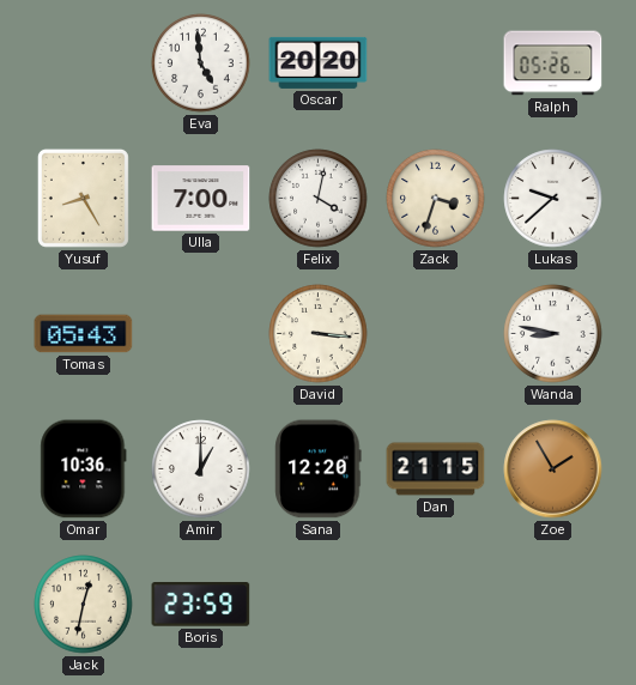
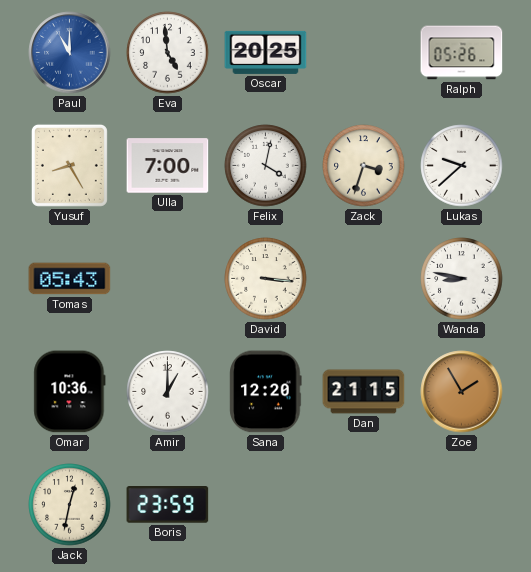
Paul: none -> 11:00
Oscar: 20:20 -> 20:25
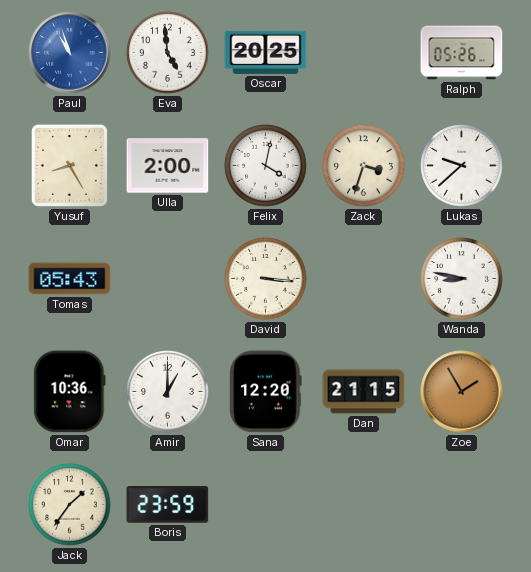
Paul: 11:00 -> 10:57
Ulla: 7:00 -> 2:00
Jack: 12:32 -> 1:36
